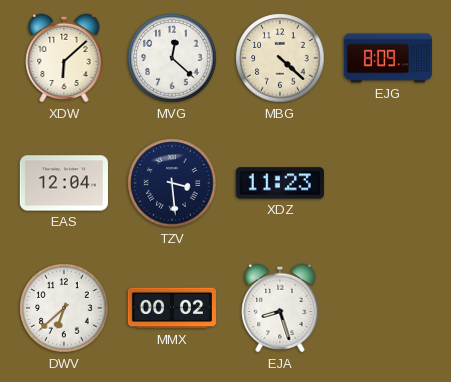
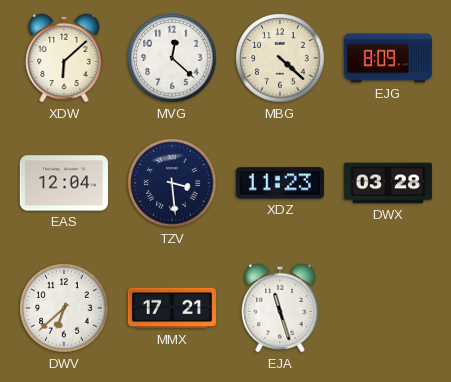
DWX: none -> 03:28
MMX: 00:02 -> 17:21
EJA: 8:27 -> 11:27
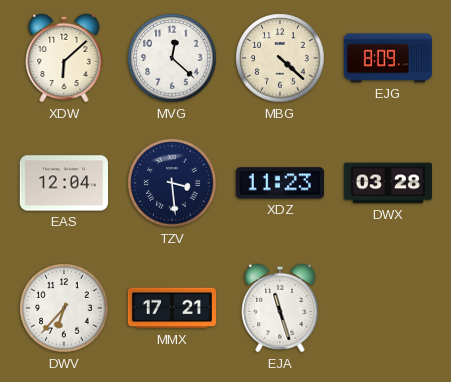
DWV: 6:38 -> 6:37
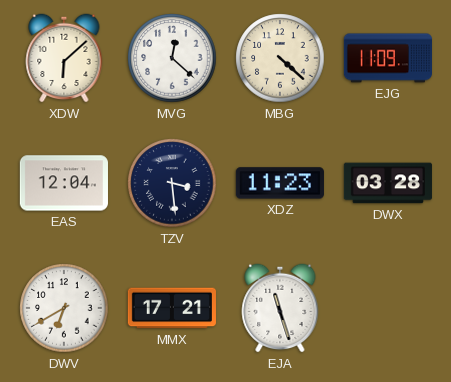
EJG: 8:09 -> 11:09
DWV: 6:37 -> 6:40
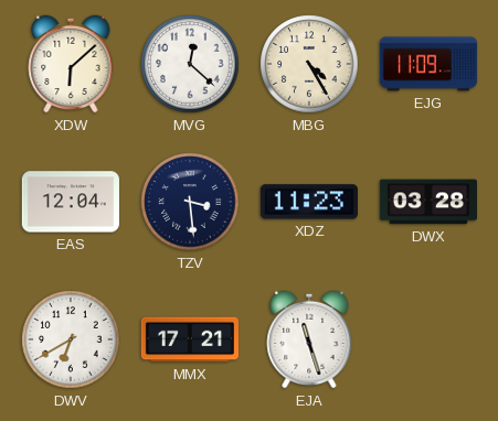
MBG: 4:22 -> 4:25
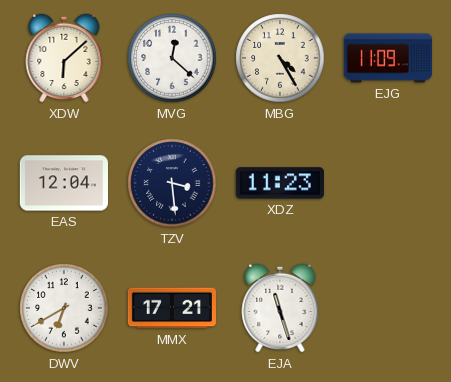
DWX: 03:28 -> none
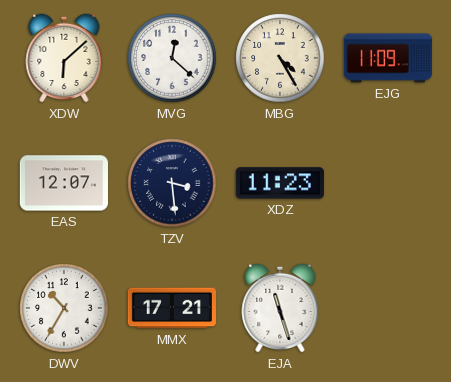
EAS: 12:04 -> 12:07
DWV: 6:40 -> 10:35
